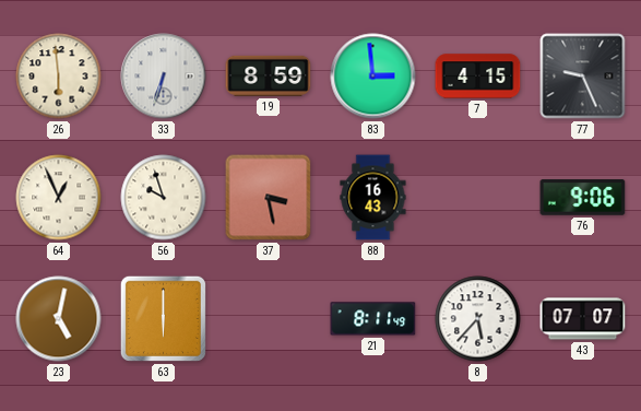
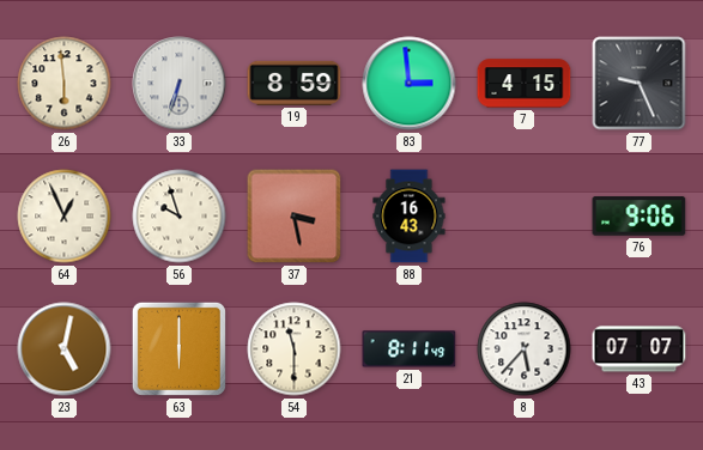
54: none -> 11:30
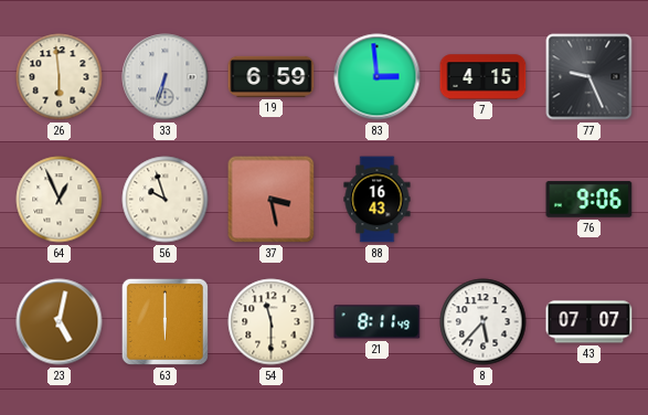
19: 8:59 -> 6:59
